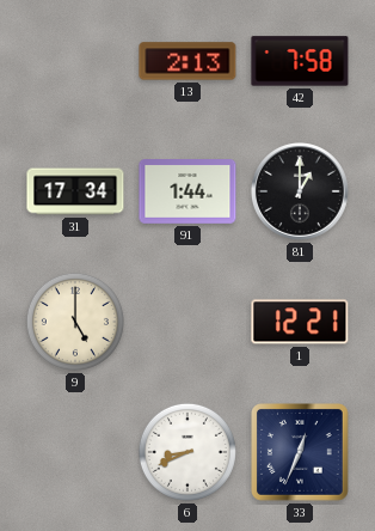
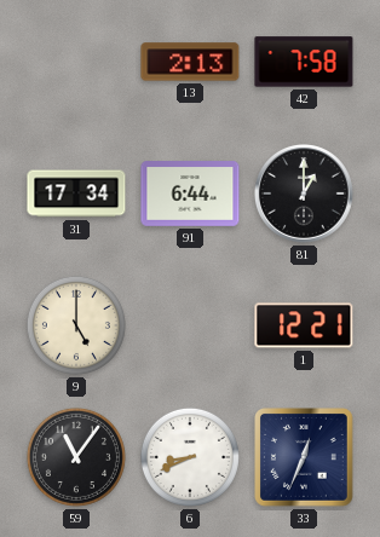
91: 1:44 -> 6:44
59: none -> 11:06
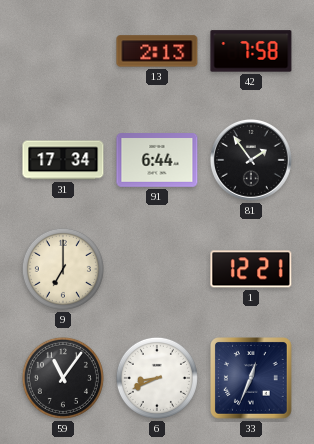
81: 1:00 -> 1:54
9: 5:00 -> 7:00
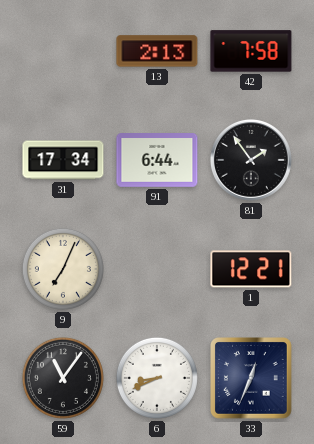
9: 7:00 -> 7:04
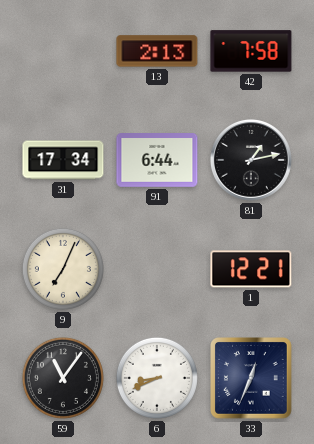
81: 1:54 -> 1:13
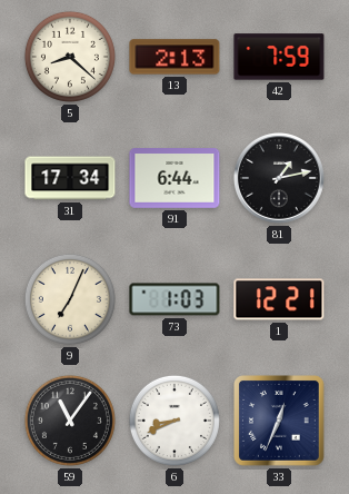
5: none -> 8:22
42: 7:58 -> 7:59
73: none -> 1:03
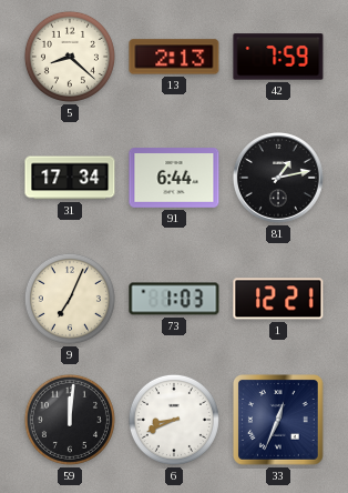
59: 11:06 -> 12:01
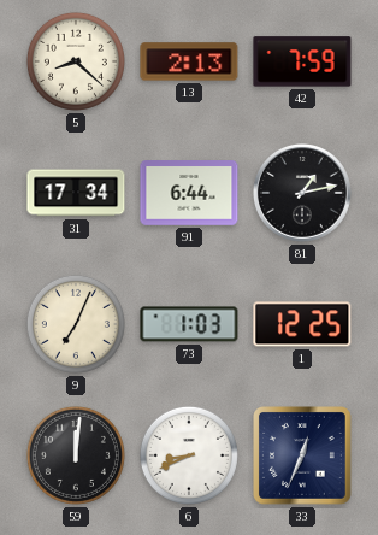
1: 12:21 -> 12:25
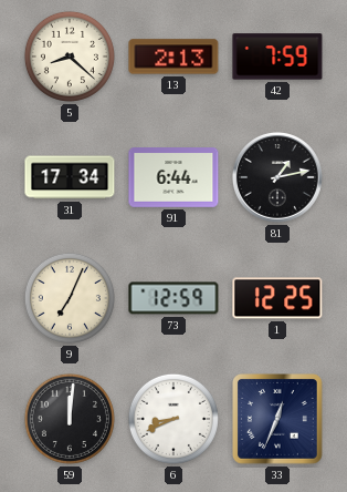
73: 1:03 -> 12:59
